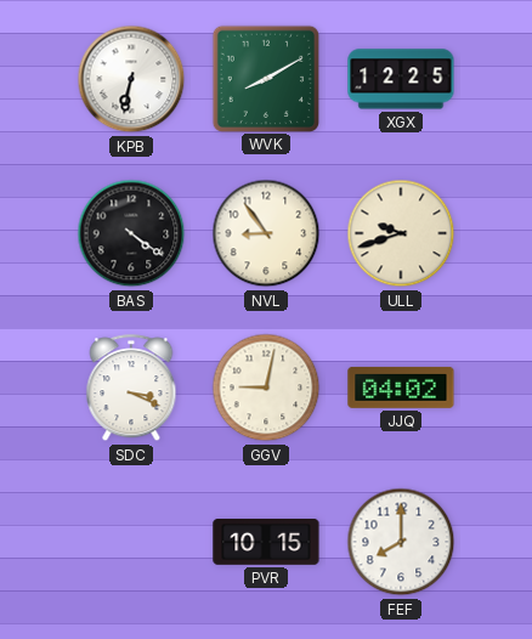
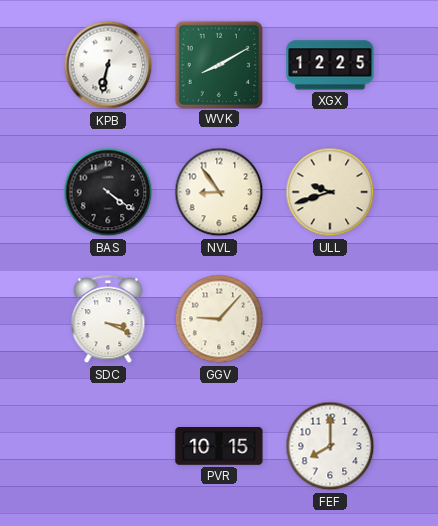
GGV: 9:02 -> 9:07
JJQ: 04:02 -> none
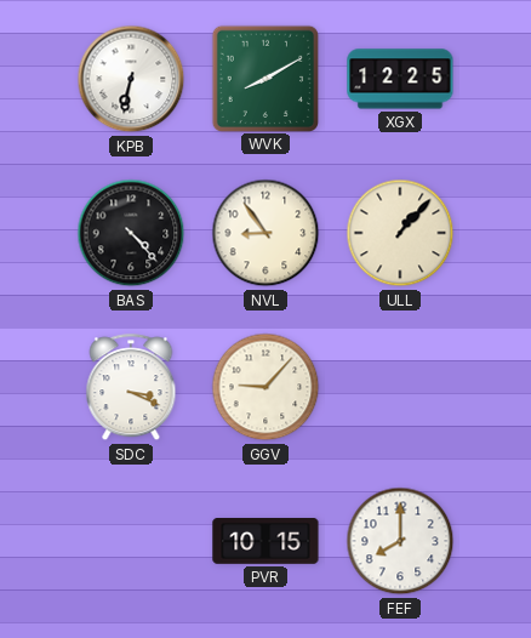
BAS: 4:21 -> 4:23
ULL: 9:42 -> 1:07
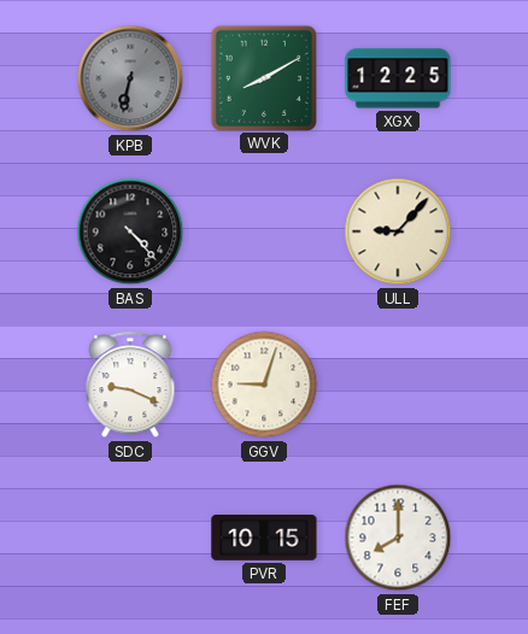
KPB dial: white -> grey
NVL: 8:54 -> none
ULL: 1:07 -> 9:07
SDC: 3:19 -> 9:19
GGV: 9:07 -> 9:03
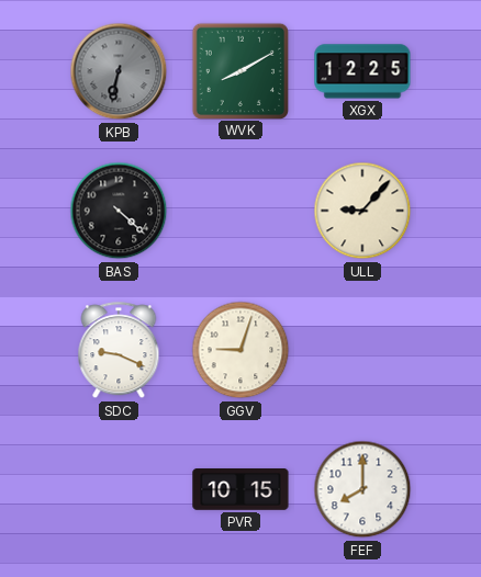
BAS: 4:23 -> 4:22
